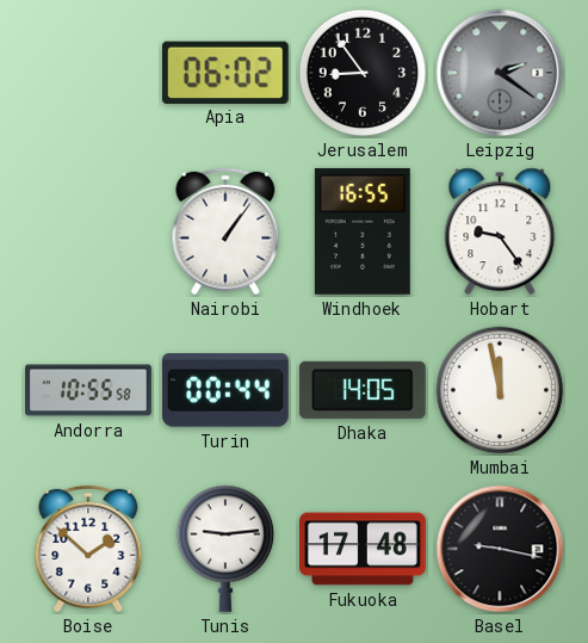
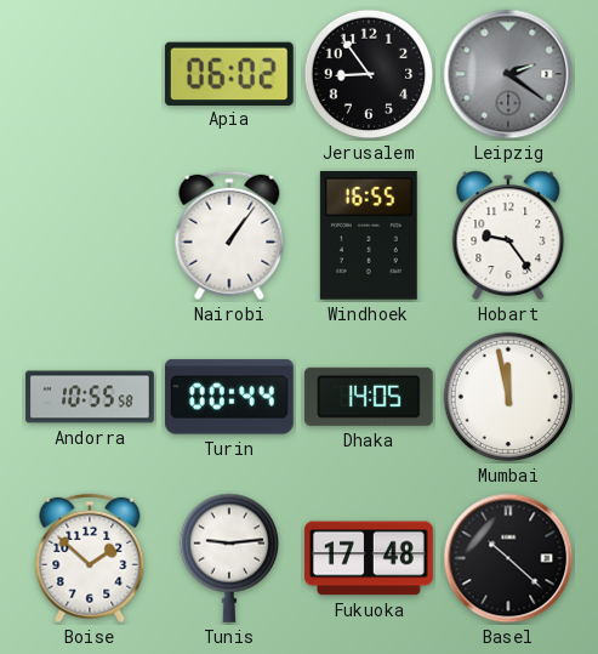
Basel: 9:17 -> 10:22
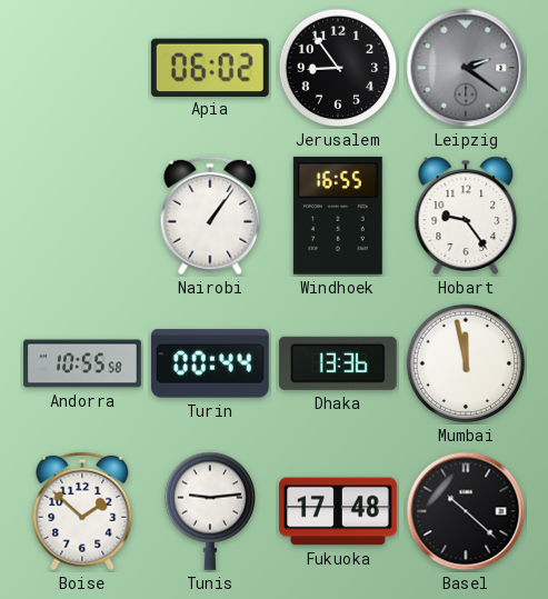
Dhaka: 14:05 -> 13:36
